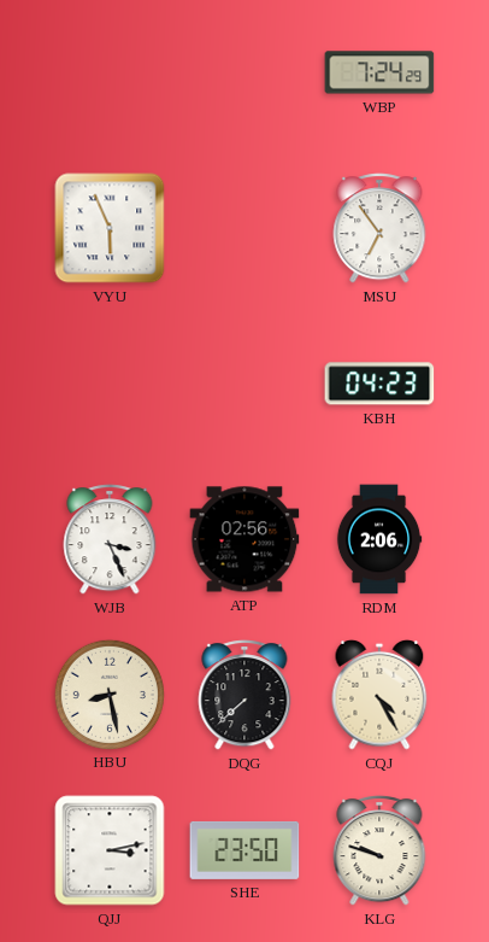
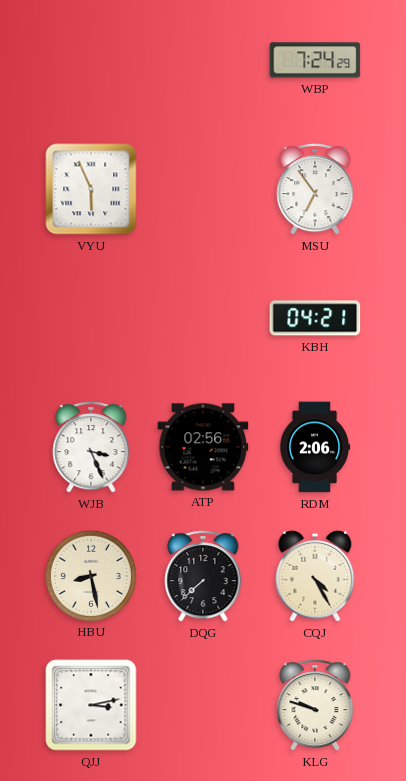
KBH: 04:23 -> 04:21
SHE: 23:50 -> none
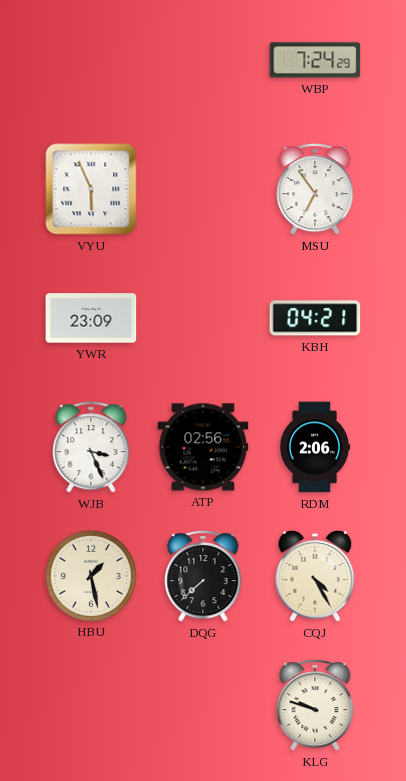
YWR: none -> 23:09
HBU: 8:28 -> 1:28
QJJ: 3:13 -> none
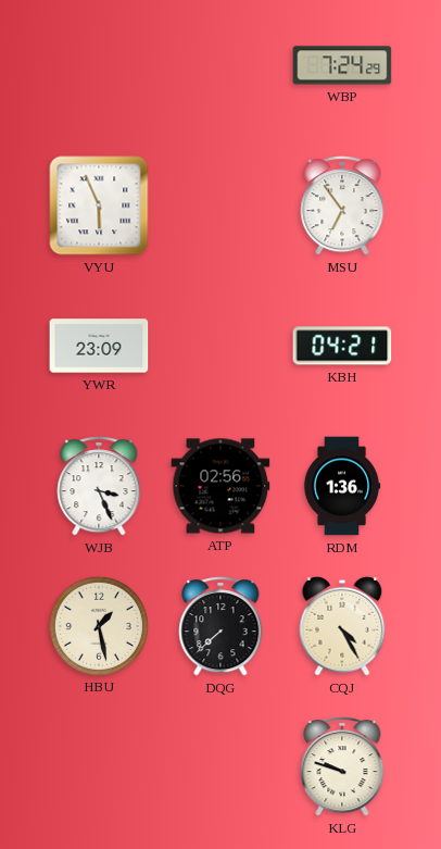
RDM: 2:06 -> 1:36
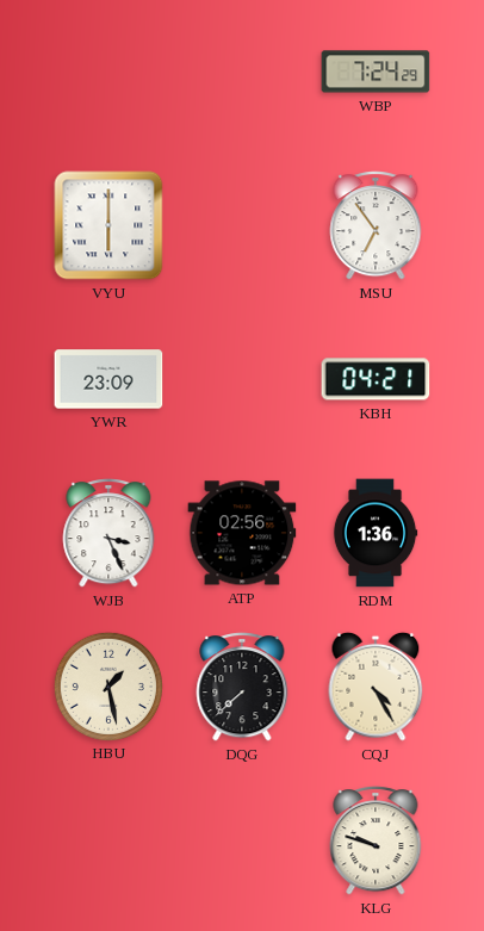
VYU: 5:56 -> 6:00
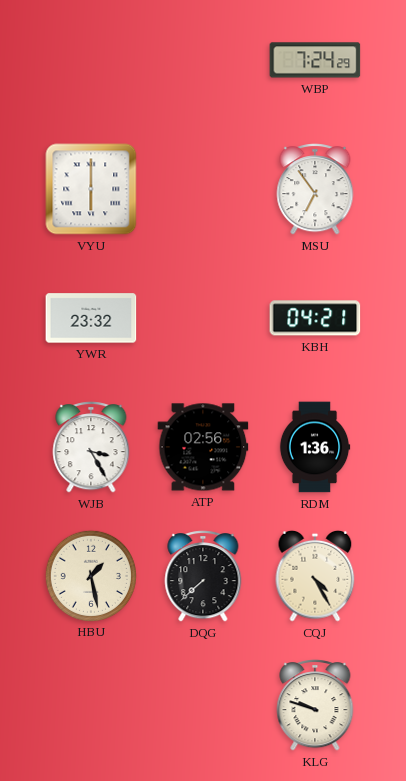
YWR: 23:09 -> 23:32
WJB: 3:26 -> 3:25
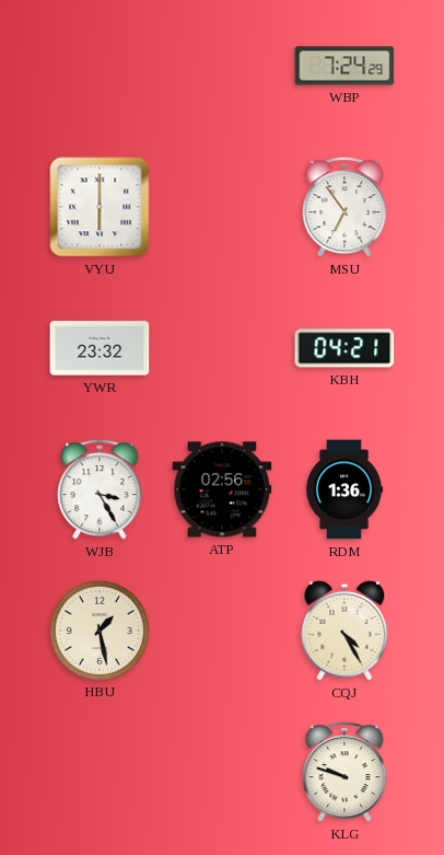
DQG: 7:38 -> none
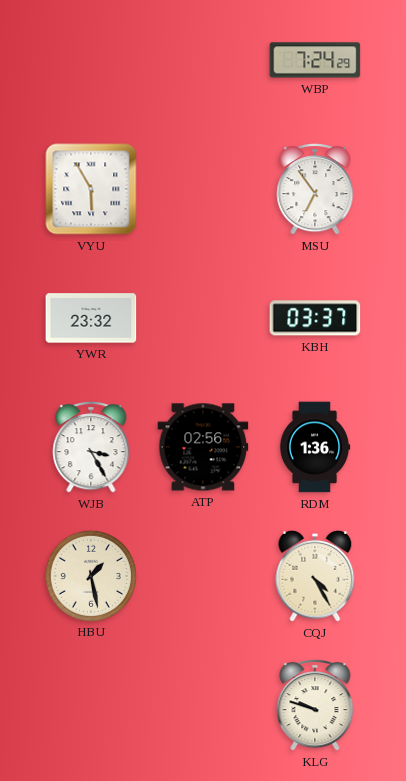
VYU: 6:00 -> 5:55
KBH: 04:21 -> 03:37
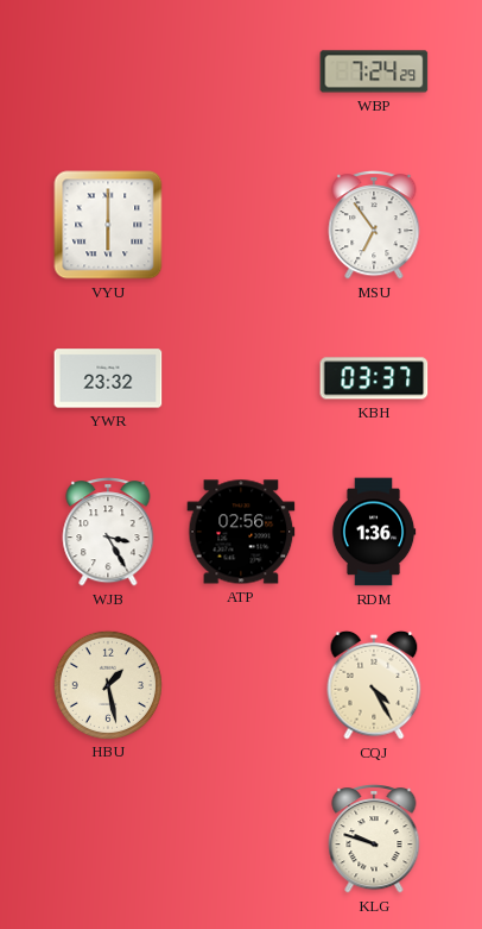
VYU: 5:55 -> 6:00
